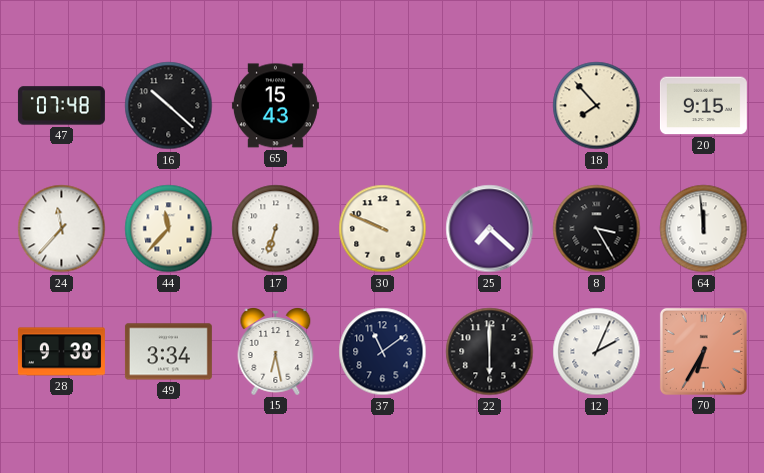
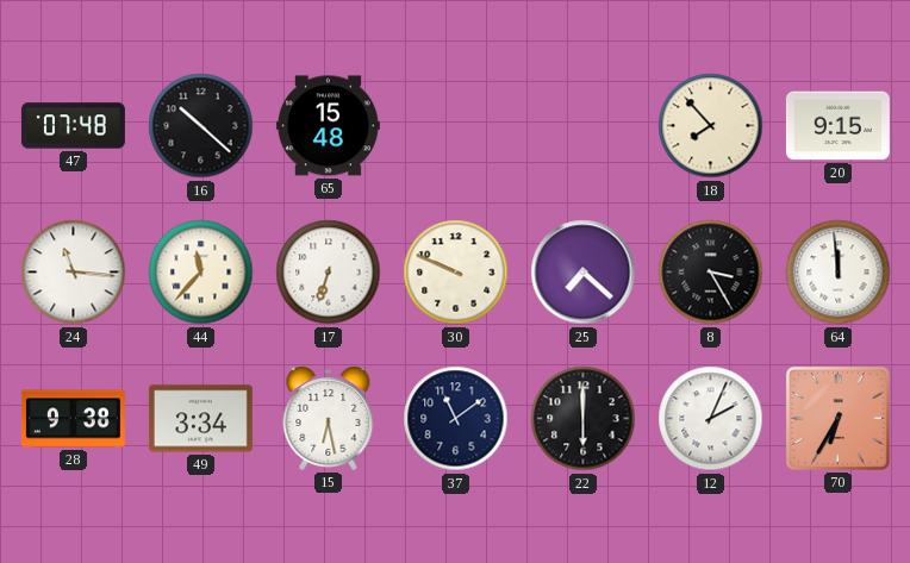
65: 15:43 -> 15:48
24: 11:37 -> 11:16
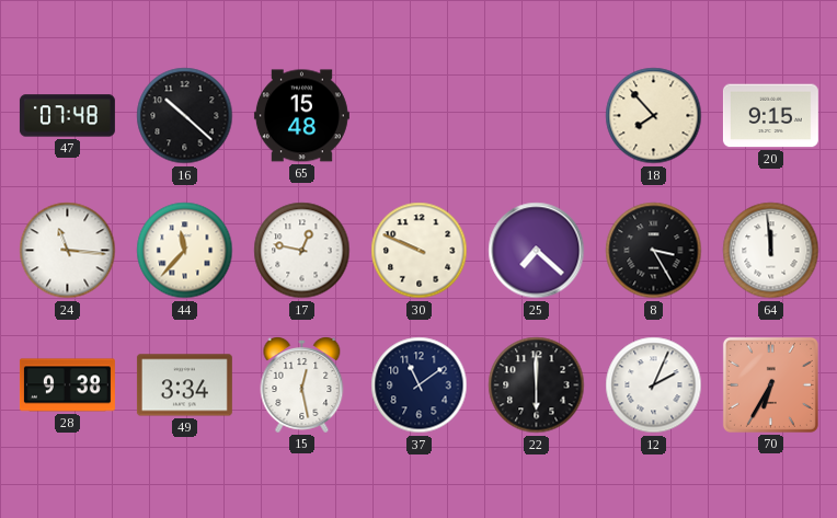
17: 6:33 -> 12:47
15: 6:28 -> 12:28
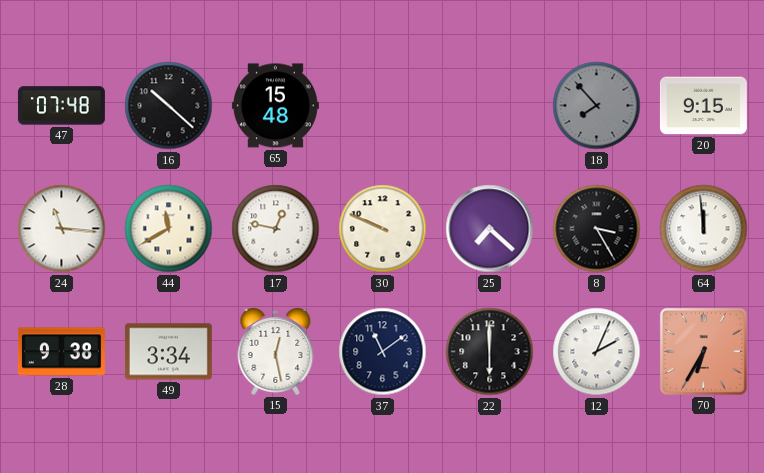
18 dial: cream -> grey
44: 11:37 -> 11:40
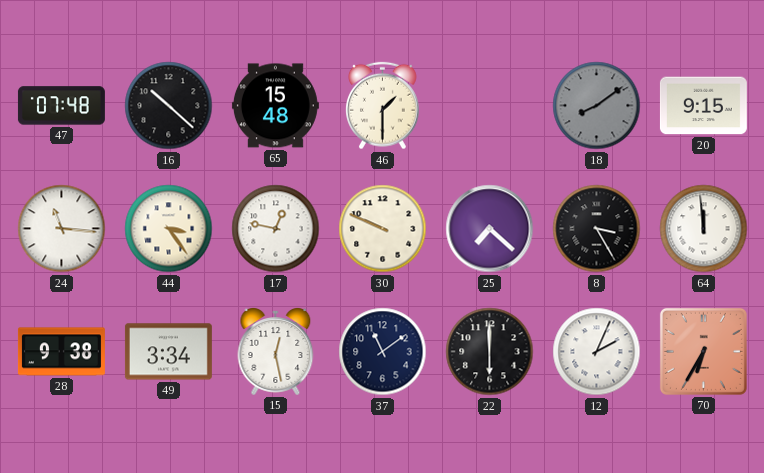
46: none -> 1:30
18: 7:53 -> 8:09
44: 11:40 -> 3:24
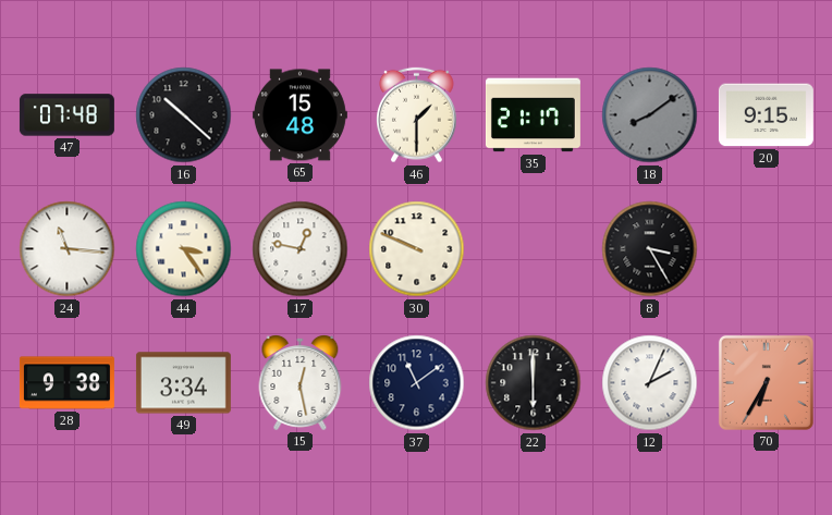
35: none -> 21:17
25: 7:22 -> none
64: 11:59 -> none
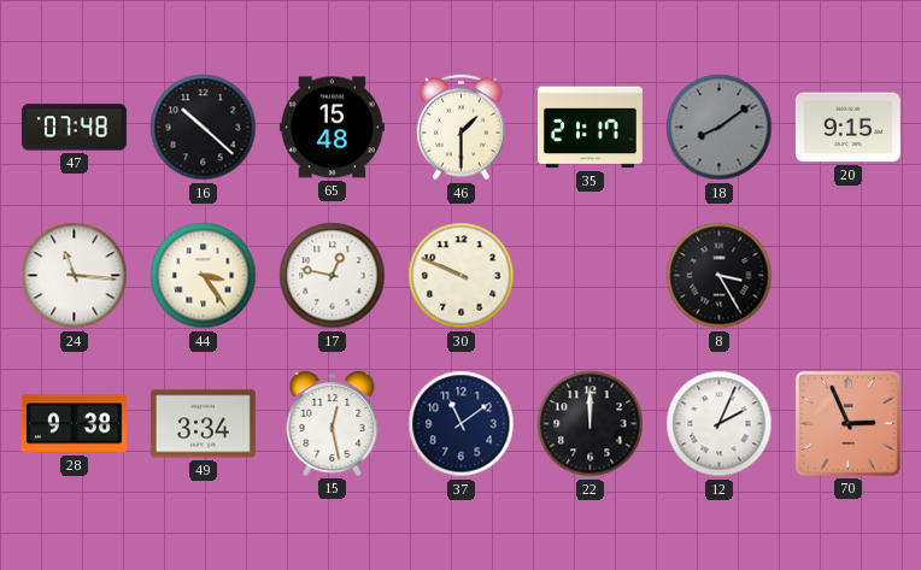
22: 6:00 -> 12:00
70: 6:35 -> 2:56
